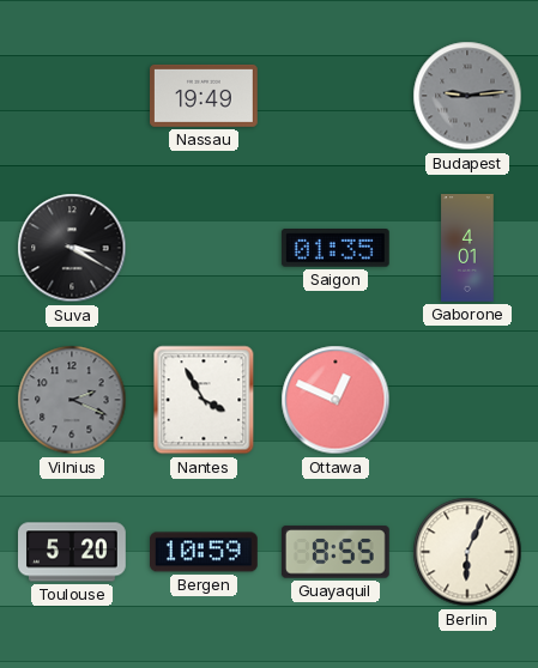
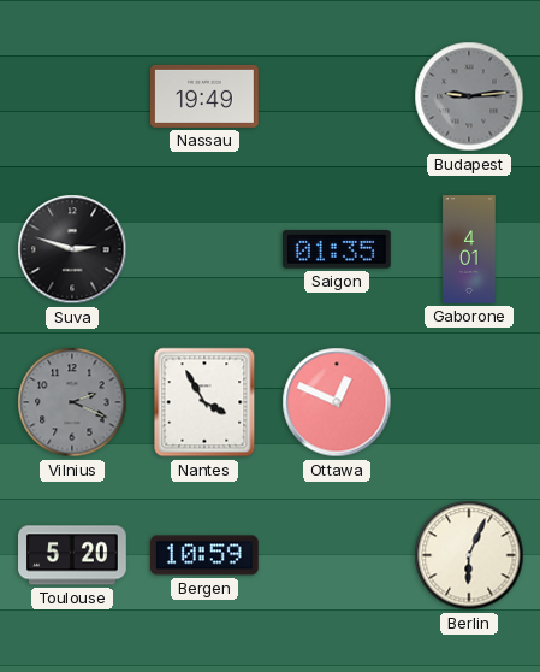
Suva: 3:20 -> 2:48
Guayaquil: 8:55 -> none
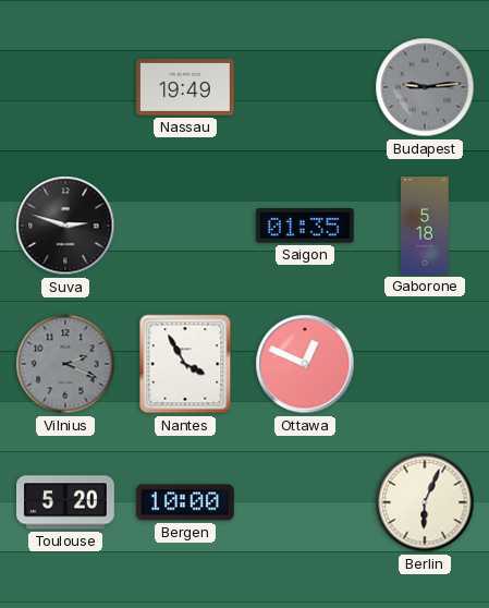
Gaborone: 4:01 -> 5:18
Bergen: 10:59 -> 10:00
